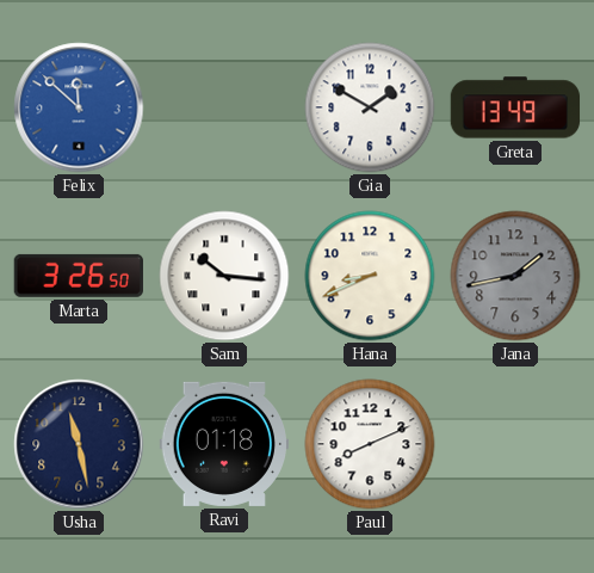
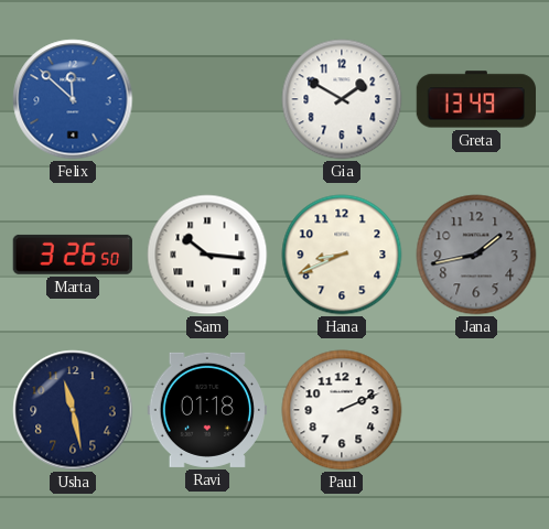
Paul: 8:11 -> 2:11
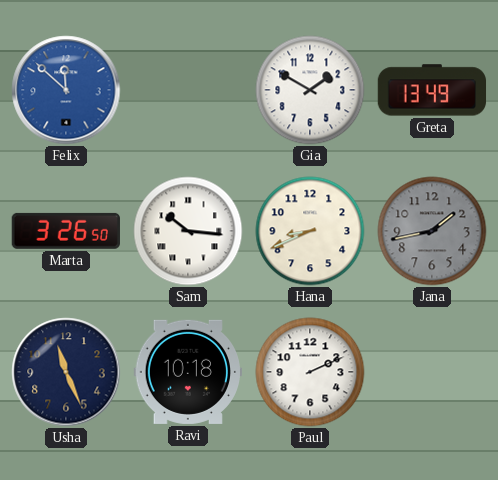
Usha: 11:28 -> 11:26
Ravi: 01:18 -> 10:18
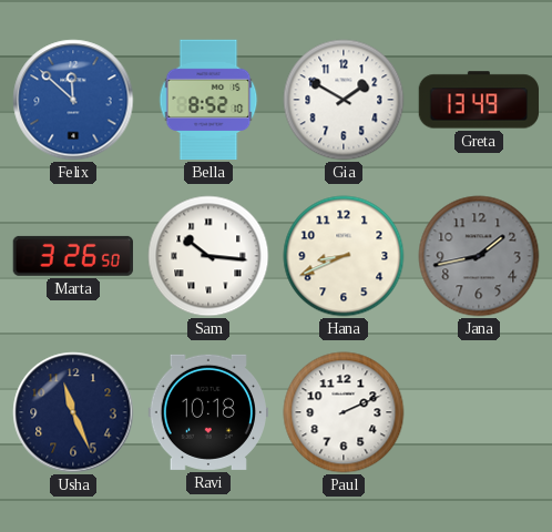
Bella: none -> 8:52
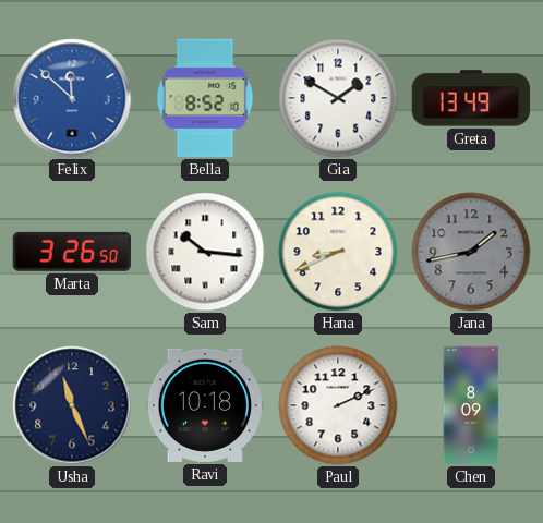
Chen: none -> 8:09
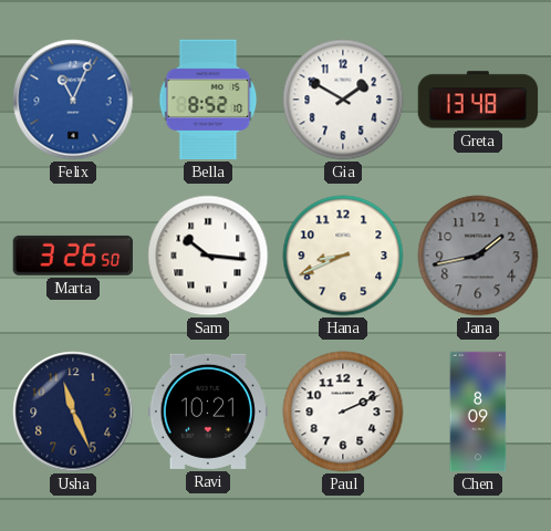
Felix: 11:52 -> 11:04
Greta: 13:49 -> 13:48
Ravi: 10:18 -> 10:21
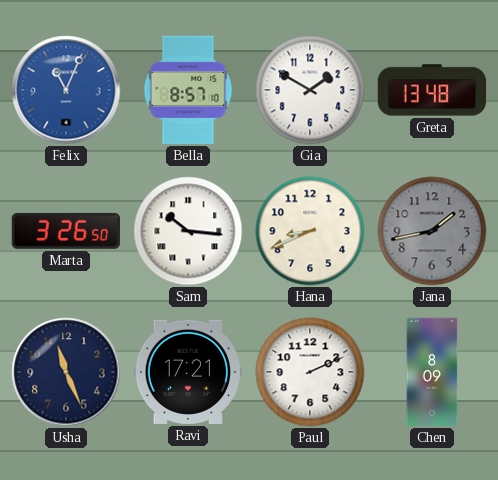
Bella: 8:52 -> 8:57
Ravi: 10:21 -> 17:21
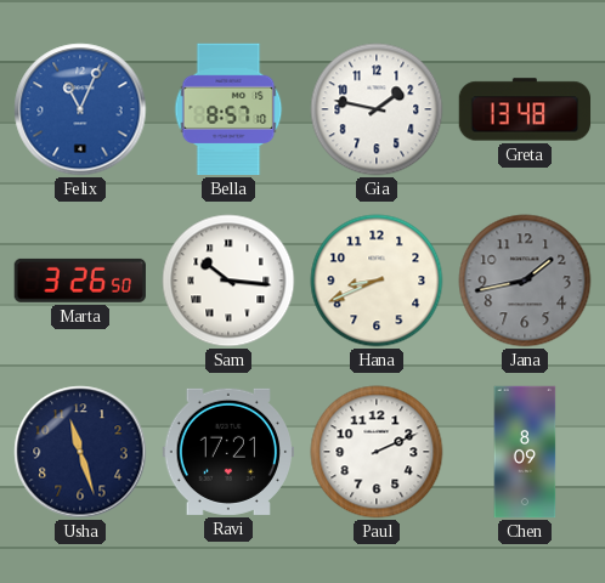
Gia: 1:50 -> 1:47
Usha: 11:26 -> 11:27
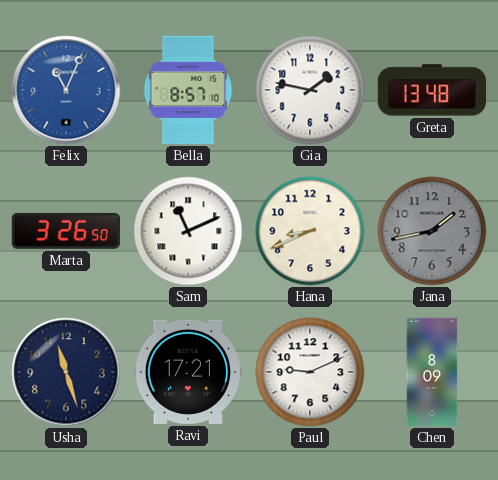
Sam: 10:16 -> 11:11
Paul: 2:11 -> 9:11
